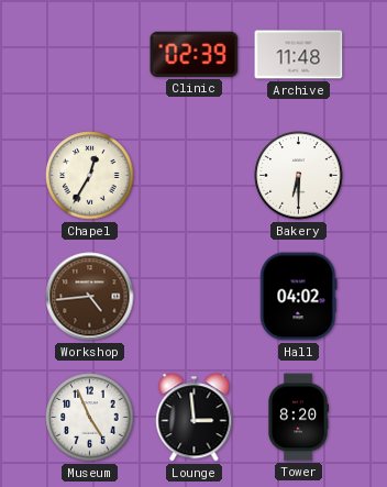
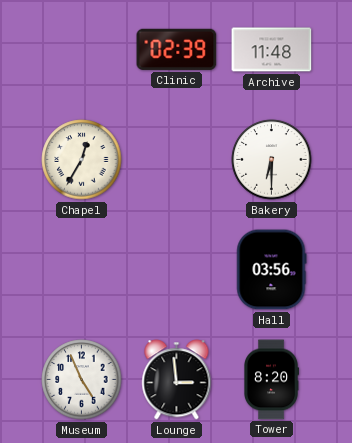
Workshop: 4:44 -> none
Hall: 04:02 -> 03:56
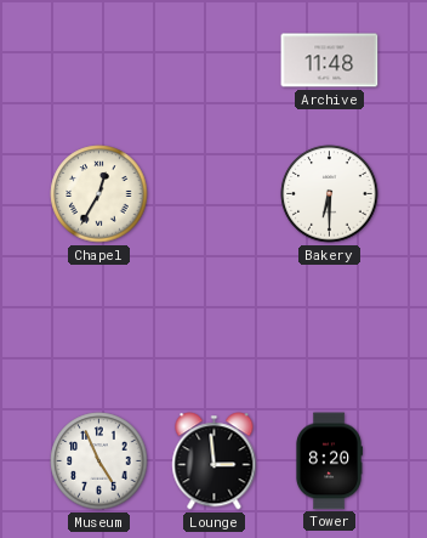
Clinic: 02:39 -> none
Hall: 03:56 -> none
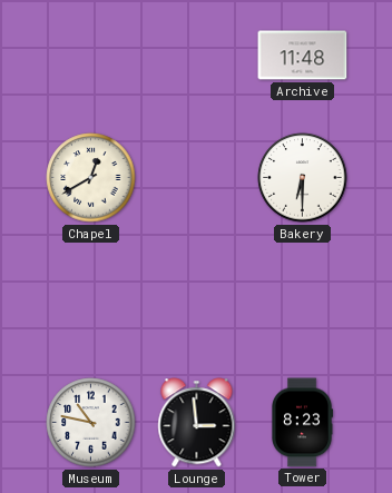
Chapel: 12:35 -> 12:40
Museum: 4:56 -> 10:47
Tower: 8:20 -> 8:23
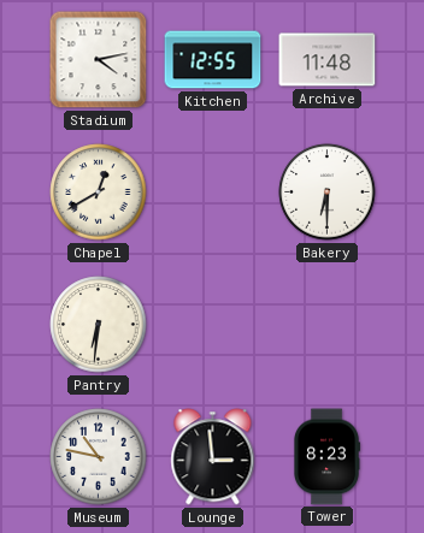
Stadium: none -> 4:13
Kitchen: none -> 12:55
Pantry: none -> 6:31
